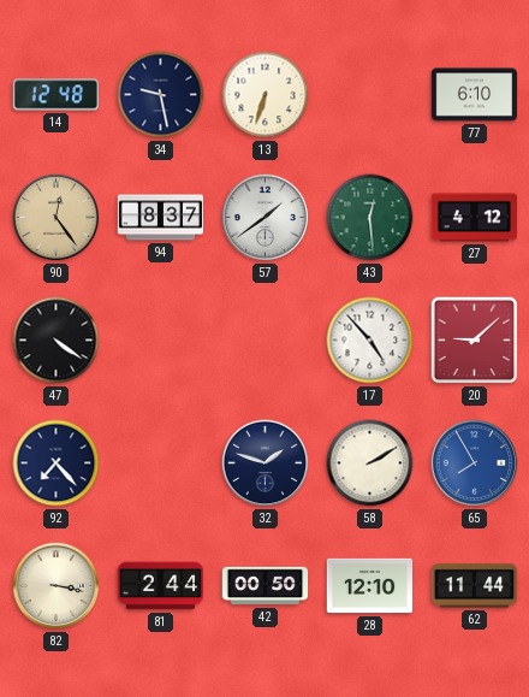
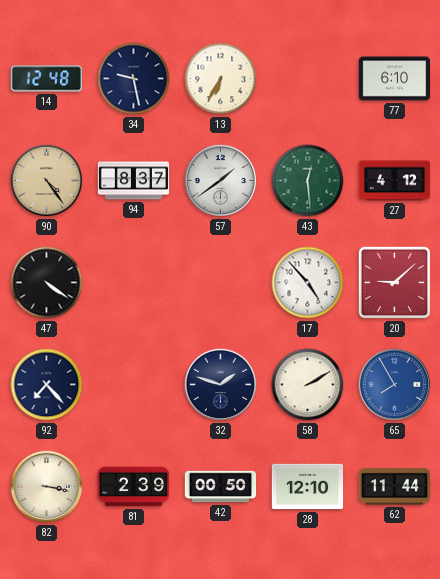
13: 6:33 -> 6:35
90: 12:24 -> 4:24
81: 2:44 -> 2:39
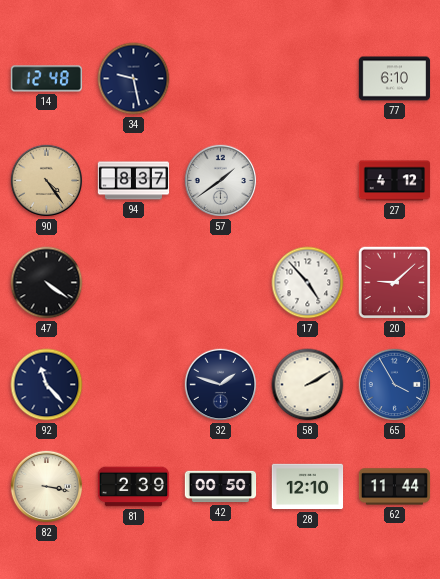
13: 6:35 -> none
43: 12:29 -> none
92: 7:23 -> 11:23
65: 7:55 -> 3:55
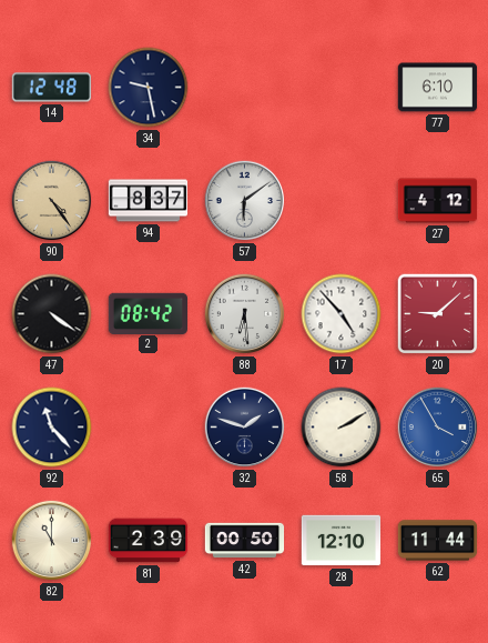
57: 1:39 -> 6:09
2: none -> 08:42
88: none -> 6:29
82: 3:17 -> 11:00
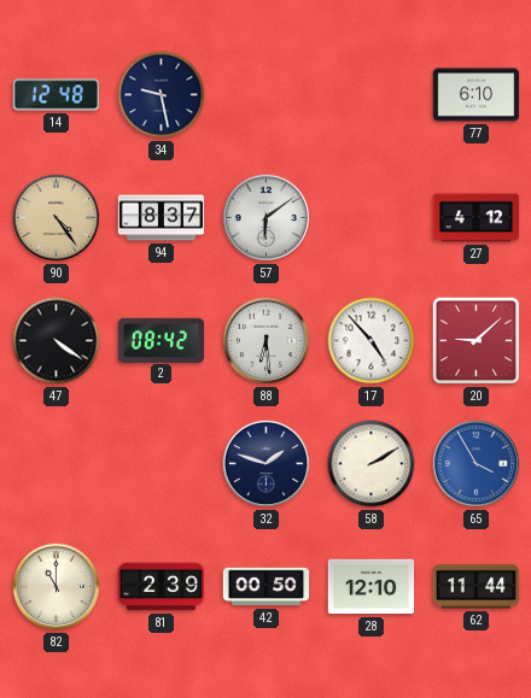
92: 11:23 -> none
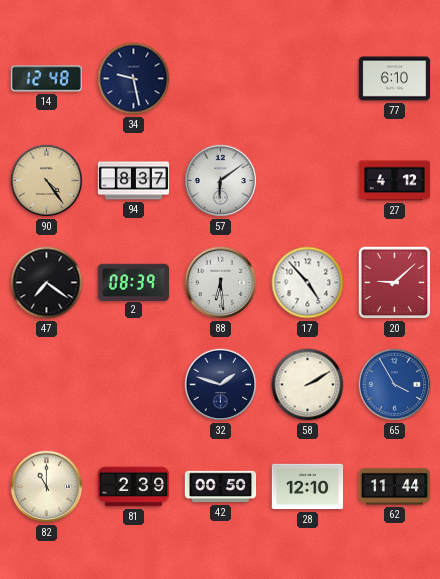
47: 4:21 -> 7:21
2: 08:42 -> 08:39
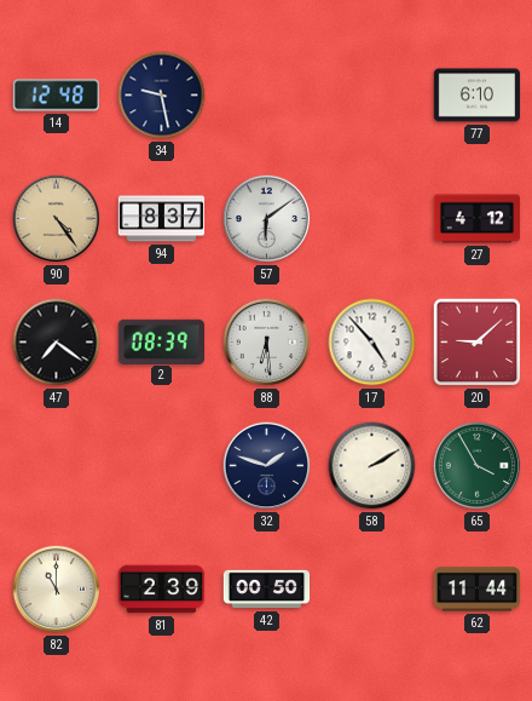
65 dial: blue -> green
28: 12:10 -> none
